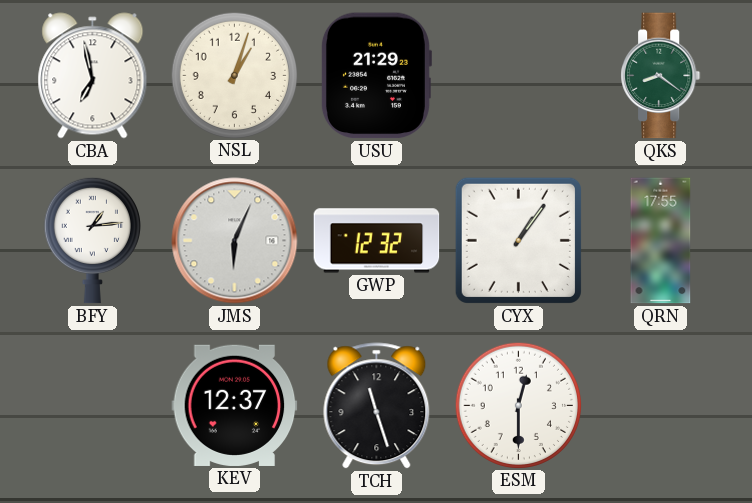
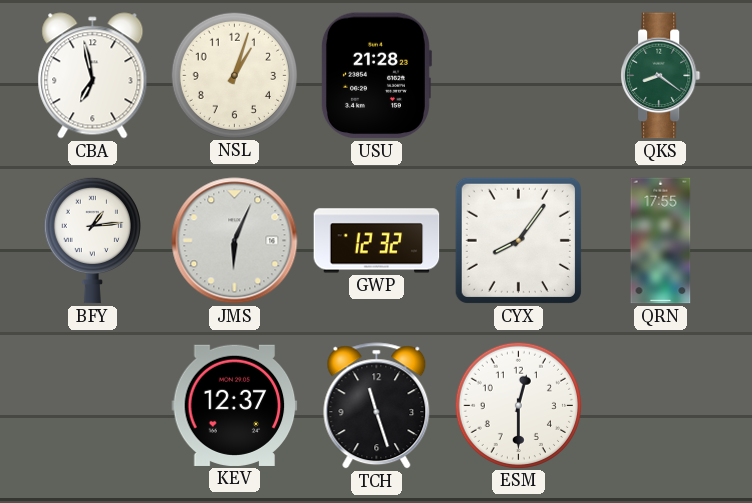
USU: 21:29 -> 21:28
CYX: 1:06 -> 8:06
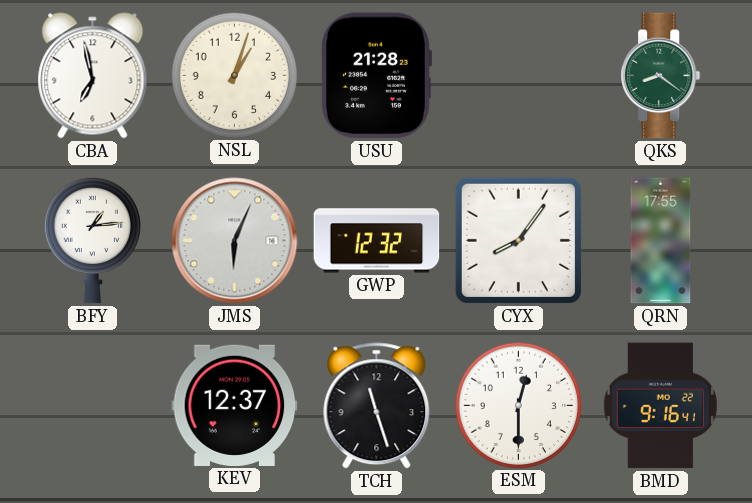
BMD: none -> 9:16
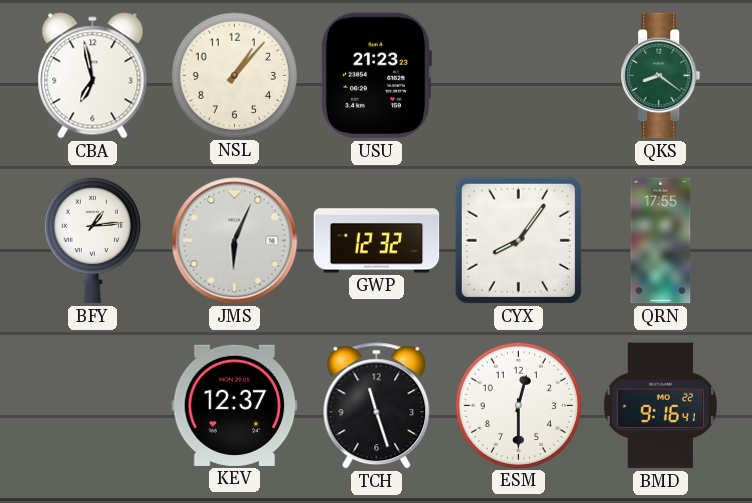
NSL: 1:03 -> 1:07
USU: 21:28 -> 21:23
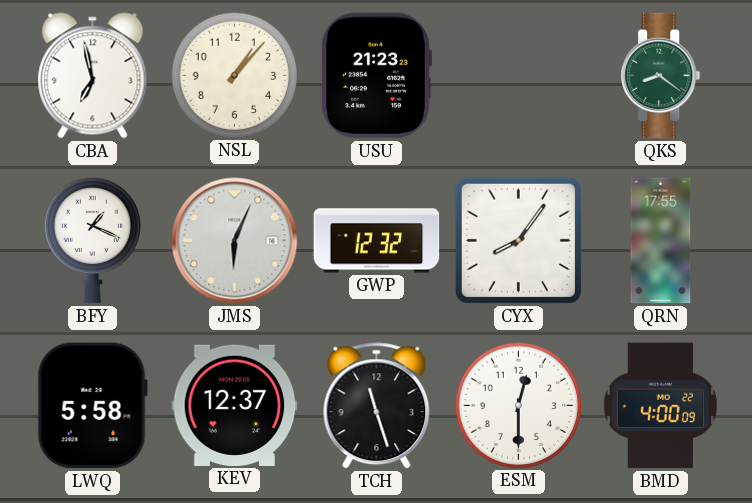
BFY: 1:14 -> 1:19
LWQ: none -> 5:58
BMD: 9:16 -> 4:00
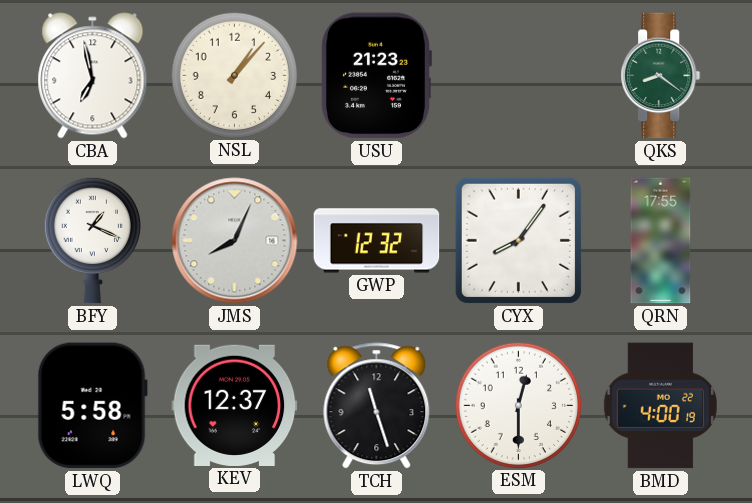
JMS: 6:04 -> 8:04
BMD: 4:00:09 -> 4:00:19
